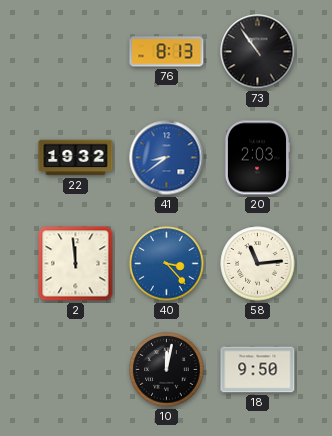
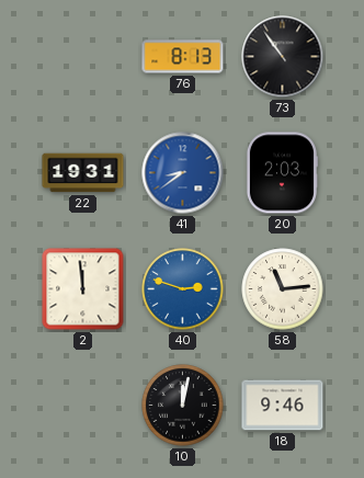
22: 19:32 -> 19:31
40: 3:23 -> 2:48
18: 9:50 -> 9:46
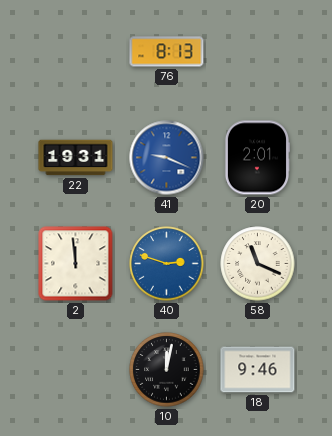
73: 10:54 -> none
41: 8:39 -> 9:19
20: 2:03 -> 2:01
58: 11:14 -> 11:19
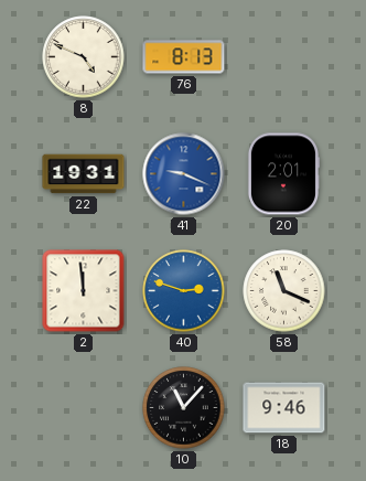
8: none -> 4:49
10: 12:02 -> 11:07
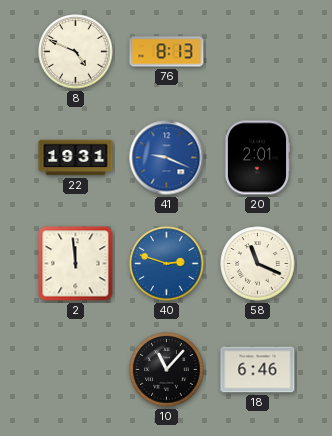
18: 9:46 -> 6:46
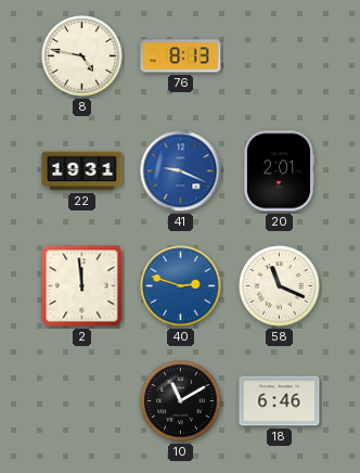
8: 4:49 -> 4:47
10: 11:07 -> 11:10
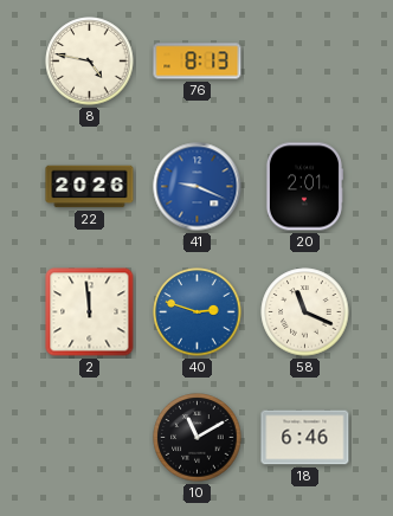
22: 19:31 -> 20:26
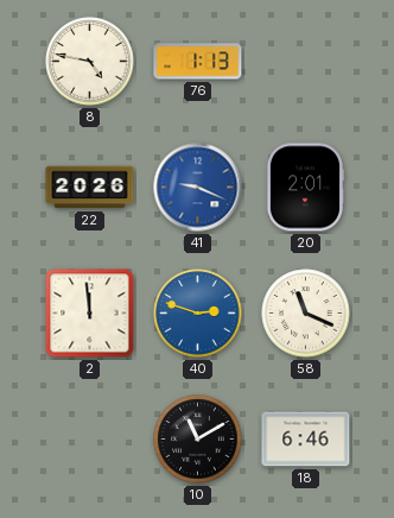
76: 8:13 -> 1:13
